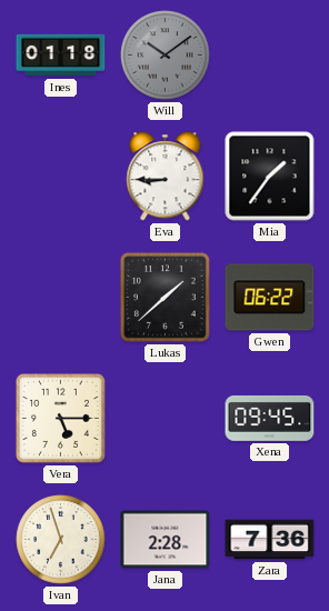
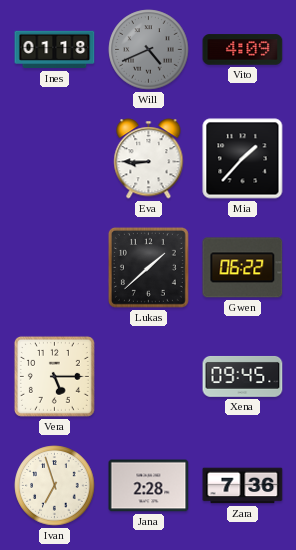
Will: 10:09 -> 4:41
Vito: none -> 4:09
Mia: 1:36 -> 1:37
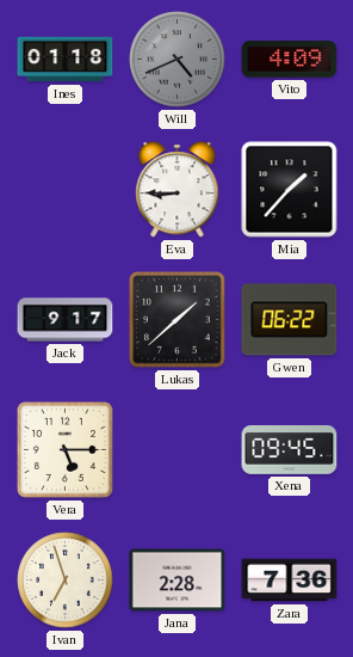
Jack: none -> 9:17
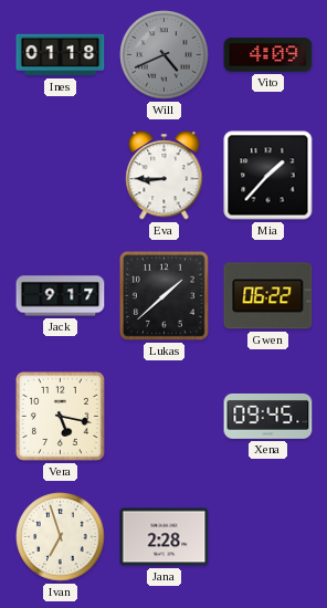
Vera: 5:15 -> 5:17
Zara: 7:36 -> none
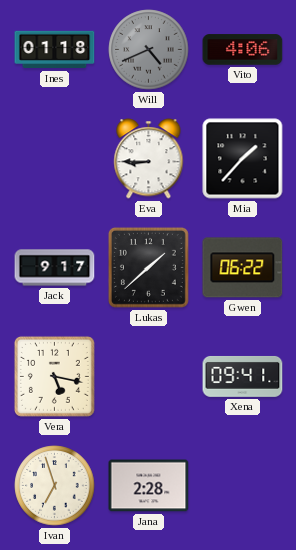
Vito: 4:09 -> 4:06
Xena: 09:45 -> 09:41
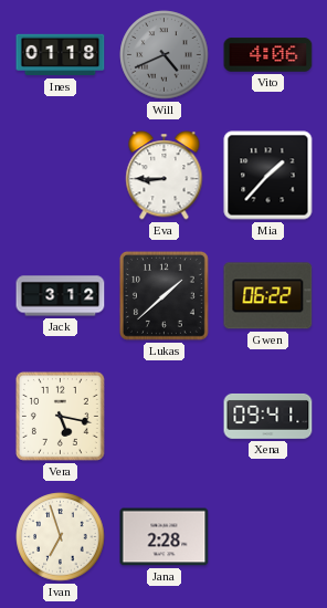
Jack: 9:17 -> 3:12
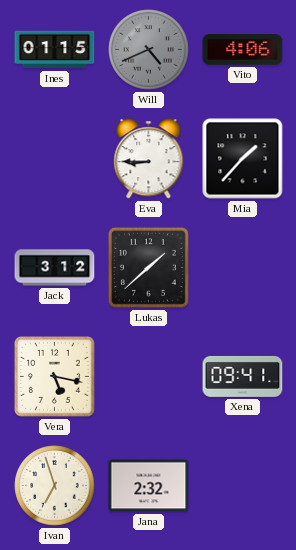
Ines: 01:18 -> 01:15
Gwen: 06:22 -> none
Jana: 2:28 -> 2:32
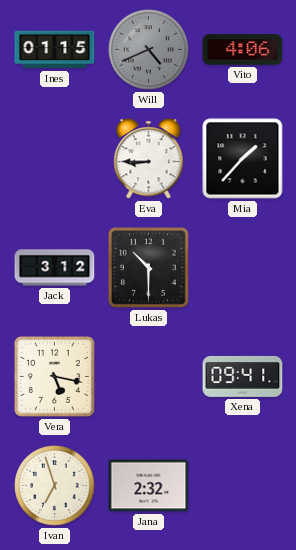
Lukas: 1:38 -> 10:30
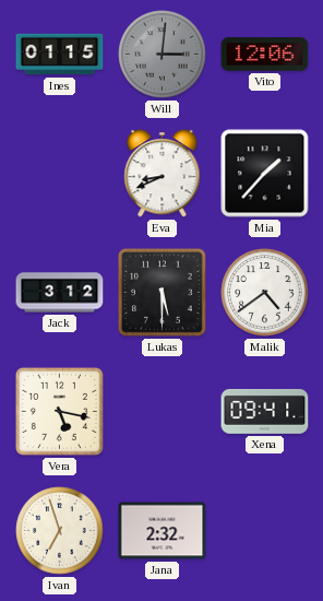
Will: 4:41 -> 3:01
Vito: 4:06 -> 12:06
Eva: 8:45 -> 8:41
Lukas: 10:30 -> 5:30
Malik: none -> 4:39
